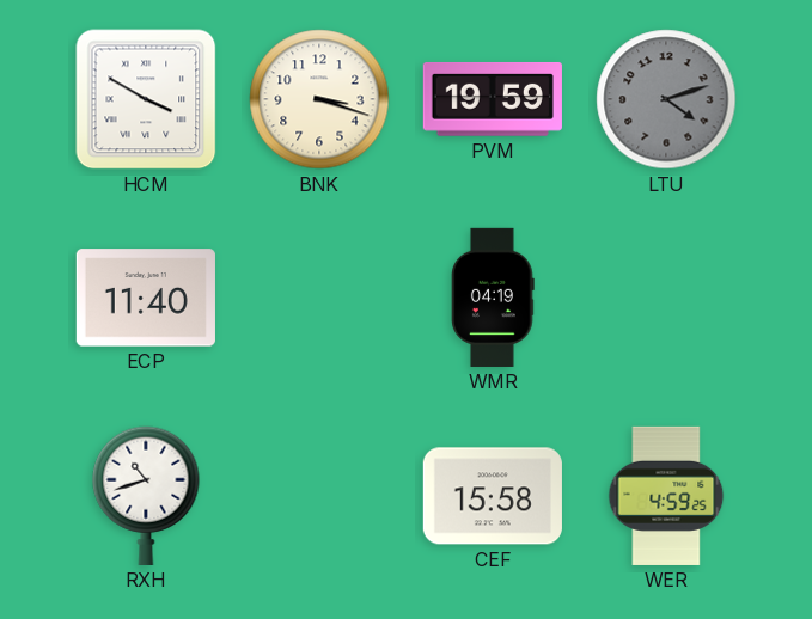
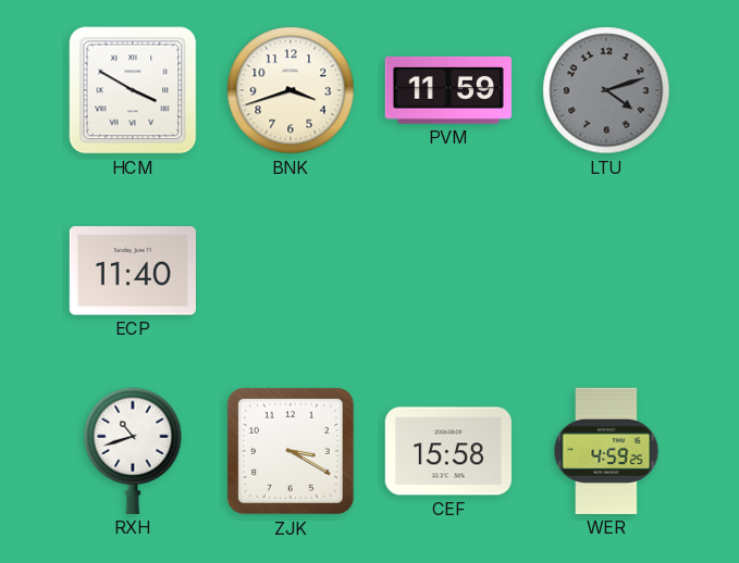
BNK: 3:18 -> 3:42
PVM: 19:59 -> 11:59
WMR: 04:19 -> none
ZJK: none -> 3:20
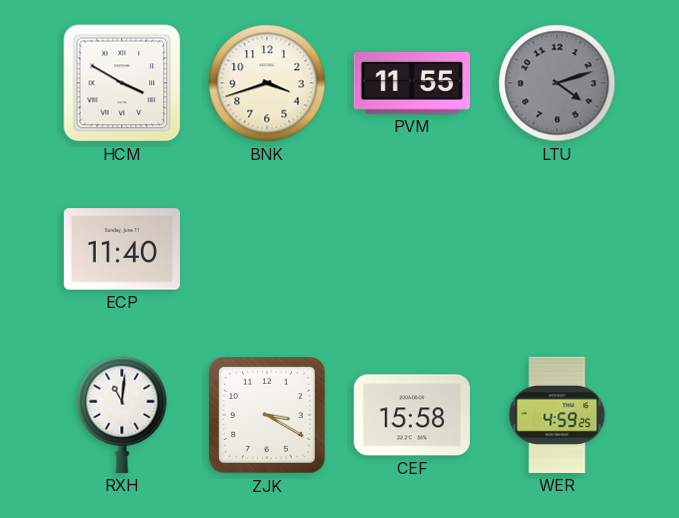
PVM: 11:59 -> 11:55
RXH: 10:42 -> 11:01
